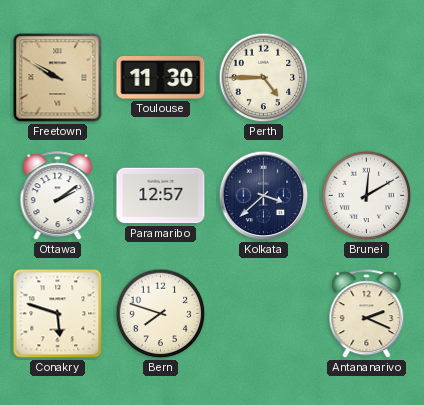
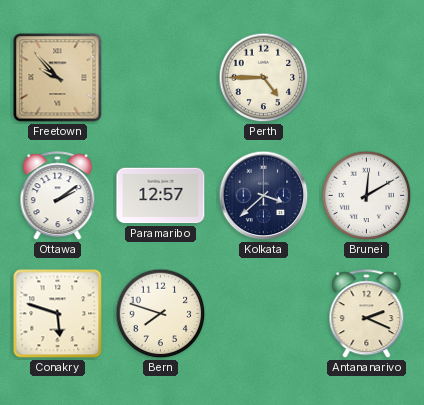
Freetown: 9:50 -> 9:53
Toulouse: 11:30 -> none
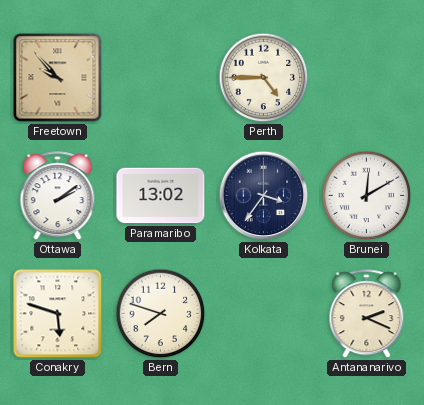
Paramaribo: 12:57 -> 13:02
Kolkata: 3:38 -> 3:36
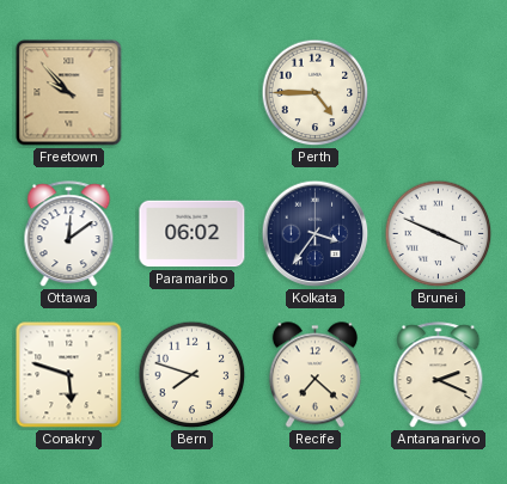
Ottawa: 2:09 -> 12:09
Paramaribo: 13:02 -> 06:02
Brunei: 12:10 -> 3:49
Recife: none -> 7:22
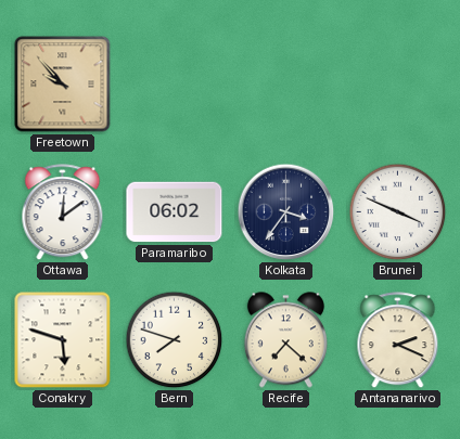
Perth: 4:45 -> none
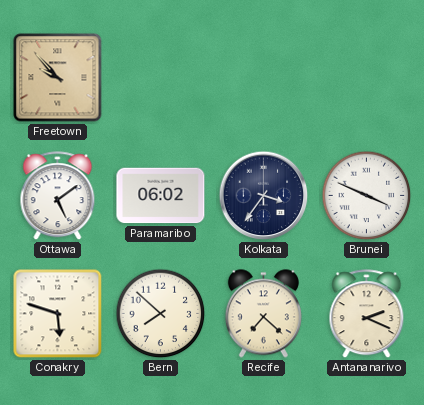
Ottawa: 12:09 -> 5:09
Bern: 7:48 -> 7:52
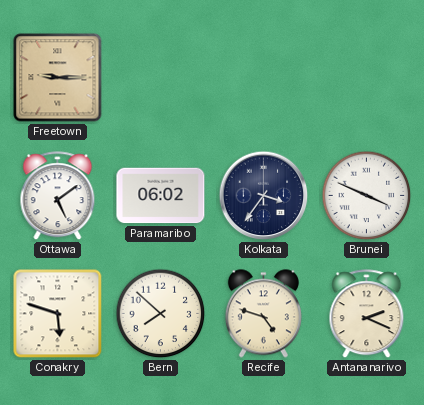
Freetown: 9:53 -> 9:15
Recife: 7:22 -> 4:48
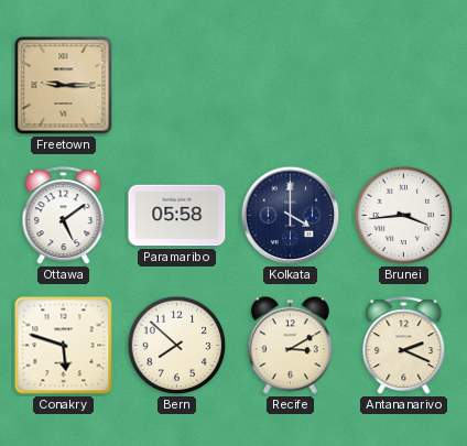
Paramaribo: 06:02 -> 05:58
Kolkata: 3:36 -> 4:00
Brunei: 3:49 -> 3:44
Recife: 4:48 -> 3:10
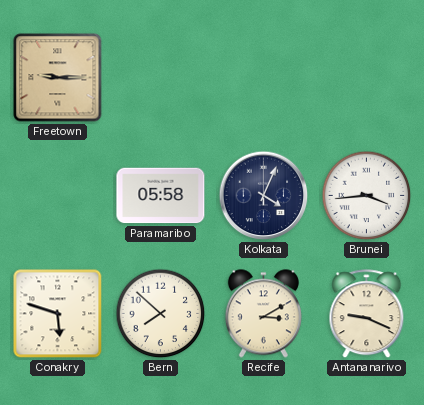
Ottawa: 5:09 -> none
Kolkata: 4:00 -> 4:04
Antananarivo: 2:19 -> 9:19
